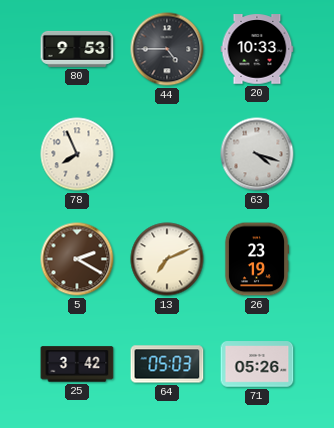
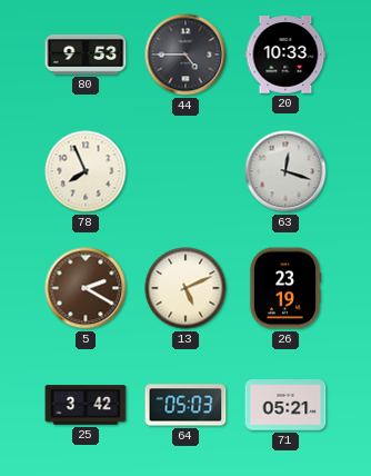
63: 4:18 -> 12:18
13: 7:11 -> 5:11
71: 05:26 -> 05:21
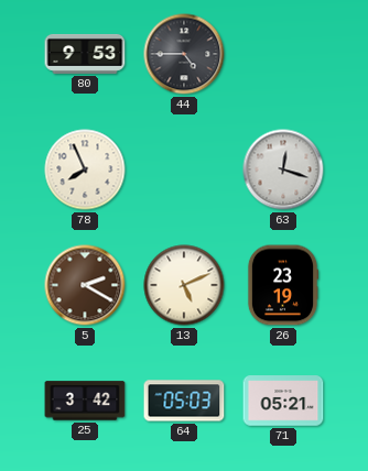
20: 10:33 -> none
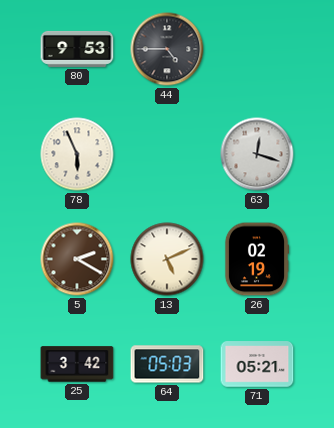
78: 7:56 -> 5:56
26: 23:19 -> 02:19
